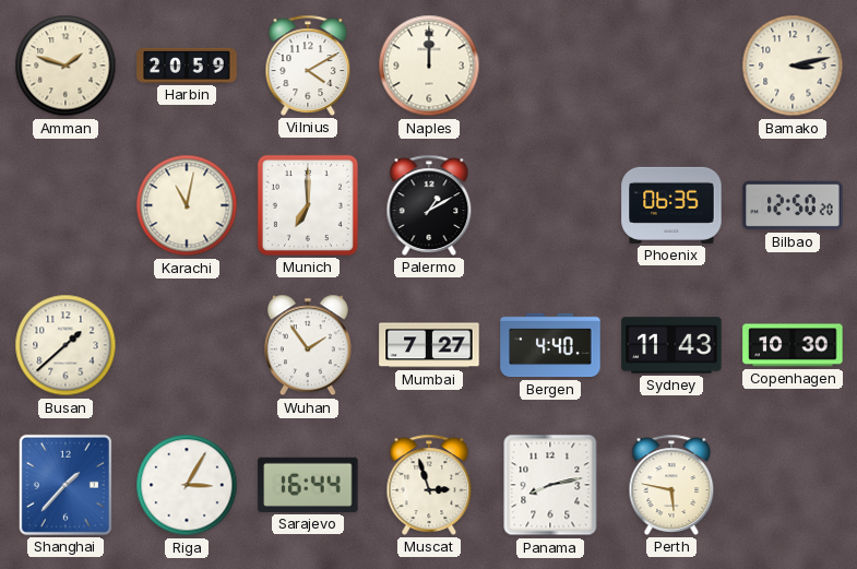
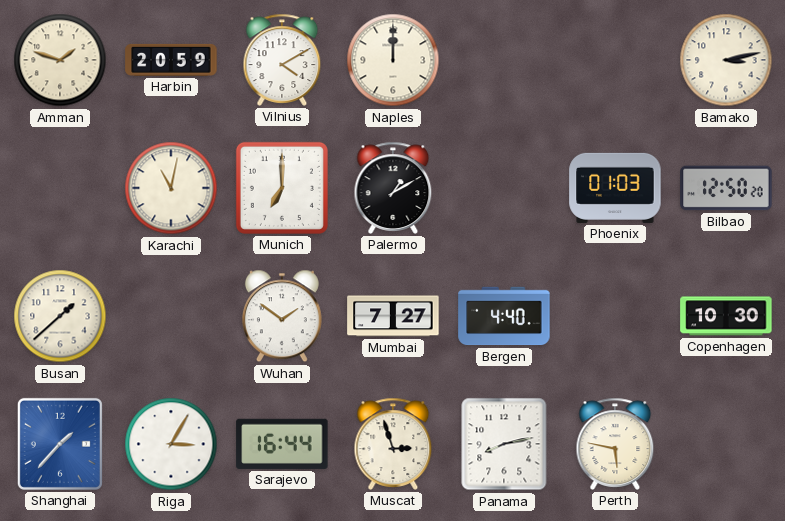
Phoenix: 06:35 -> 01:03
Wuhan: 1:54 -> 1:51
Sydney: 11:43 -> none
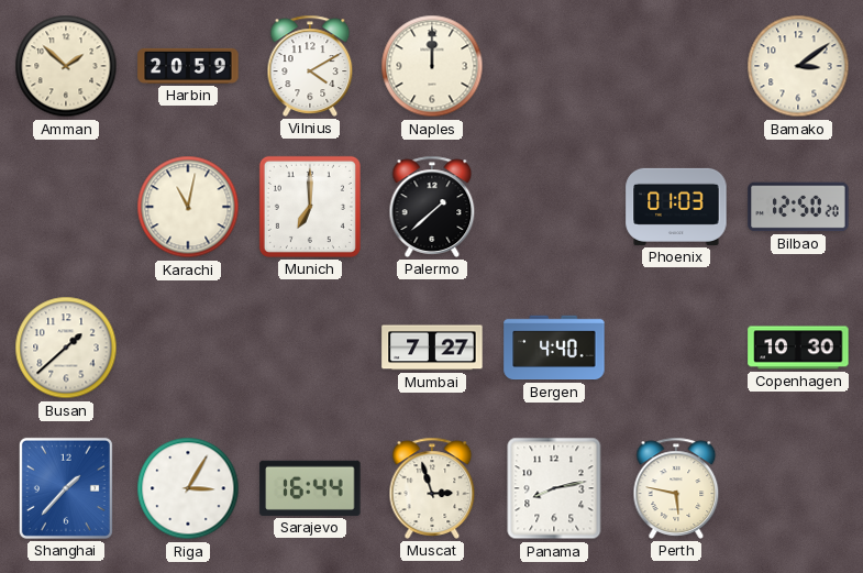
Amman: 1:48 -> 1:52
Bamako: 3:13 -> 3:09
Palermo: 1:10 -> 1:38
Wuhan: 1:51 -> none
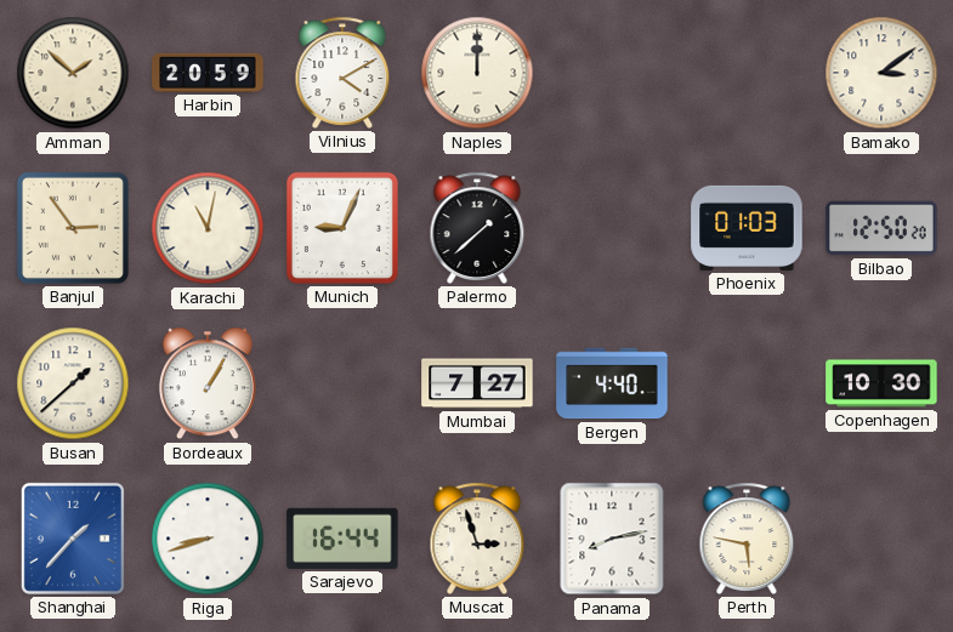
Banjul: none -> 2:54
Munich: 7:00 -> 9:04
Bordeaux: none -> 1:05
Riga: 3:05 -> 8:42
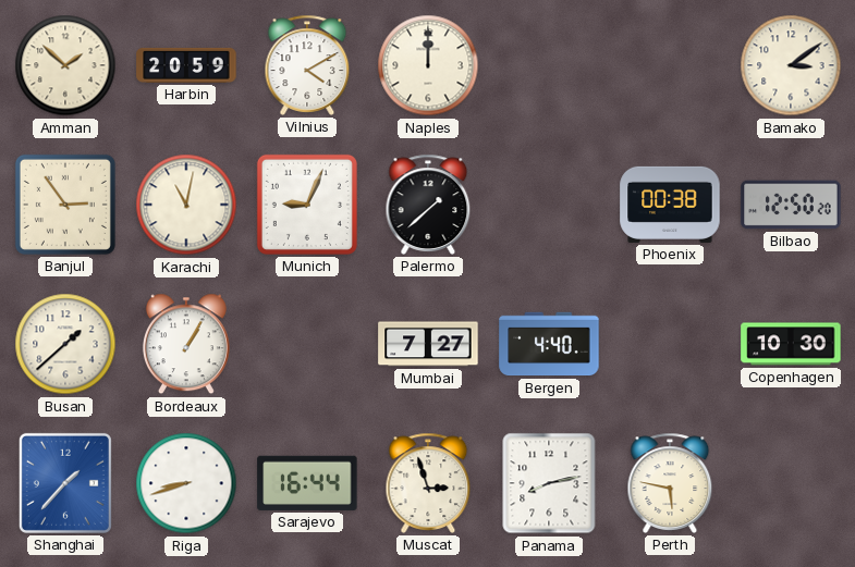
Phoenix: 01:03 -> 00:38
